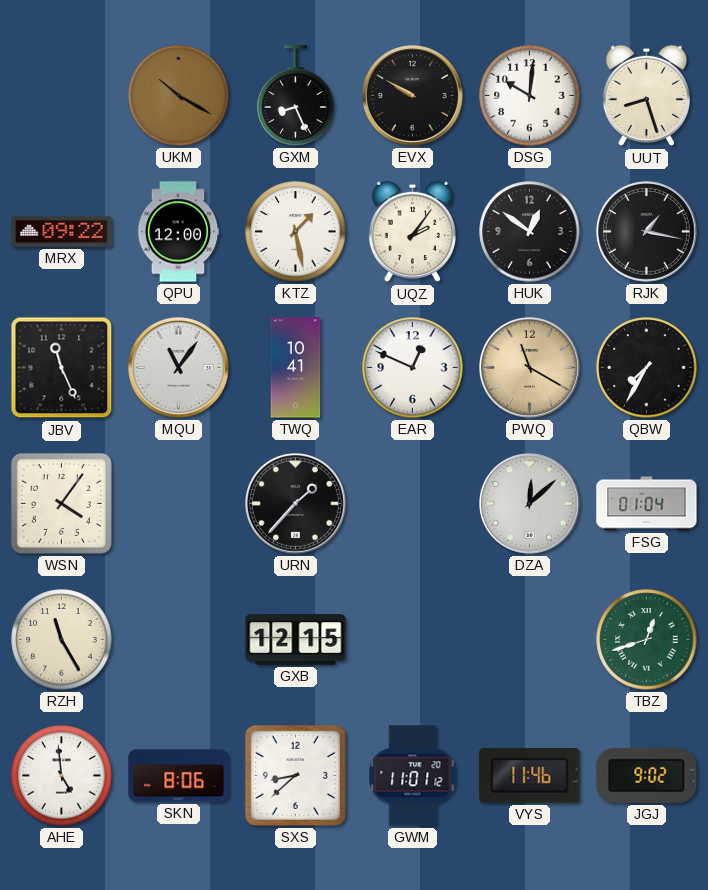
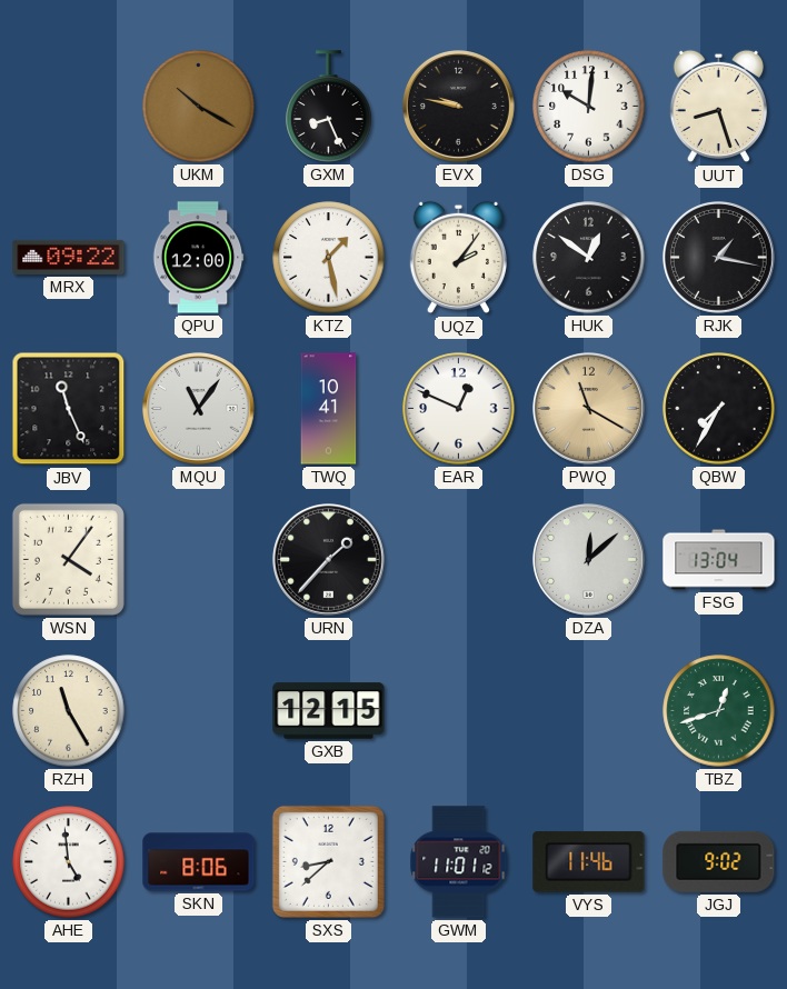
EVX: 9:50 -> 9:47
FSG: 01:04 -> 13:04
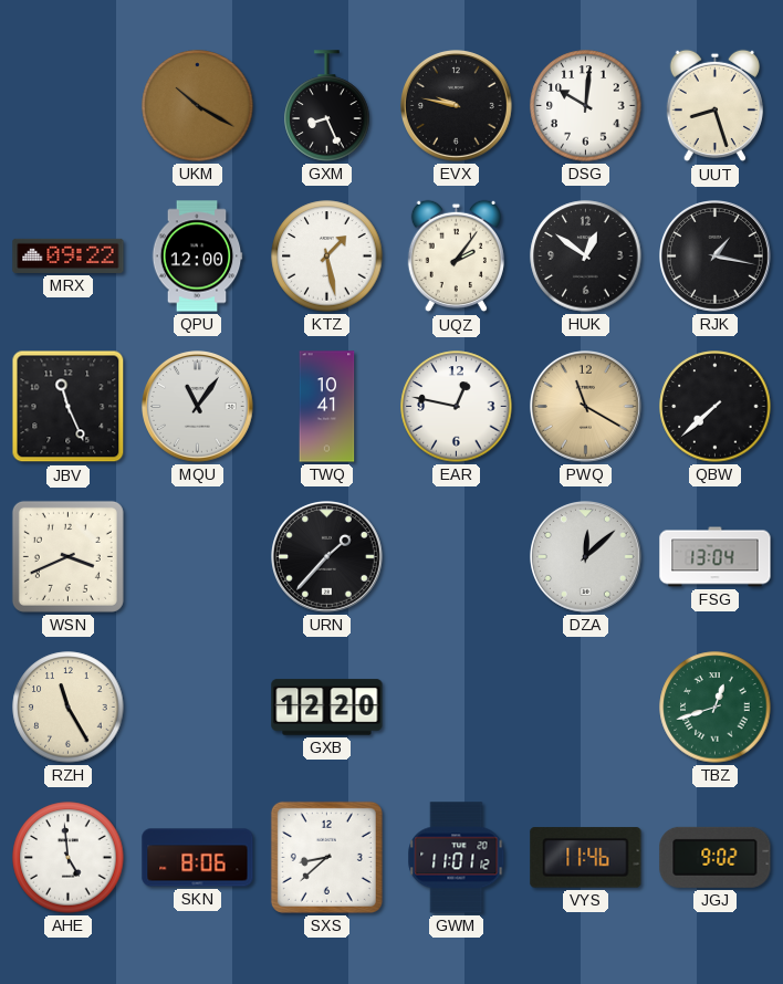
EAR: 12:49 -> 12:47
QBW: 7:35 -> 7:38
WSN: 4:06 -> 3:41
GXB: 12:15 -> 12:20
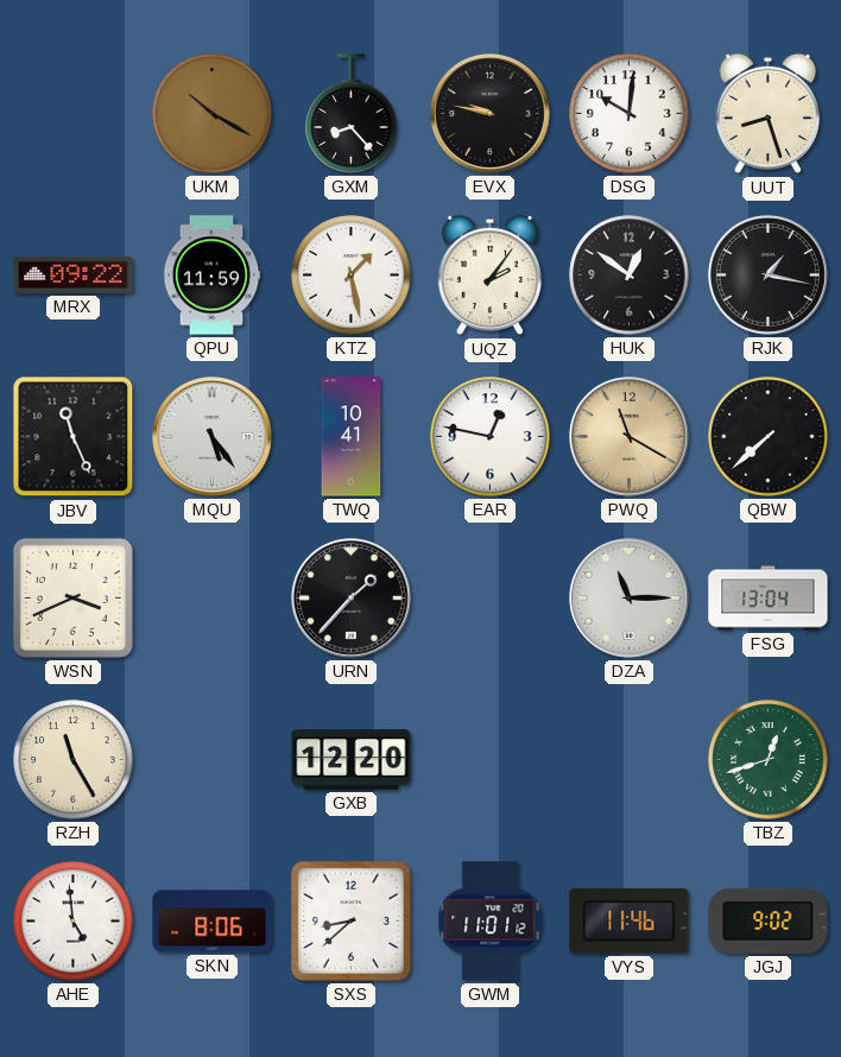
GXM: 8:26 -> 8:23
QPU: 12:00 -> 11:59
MQU: 11:06 -> 5:24
DZA: 12:08 -> 11:15
